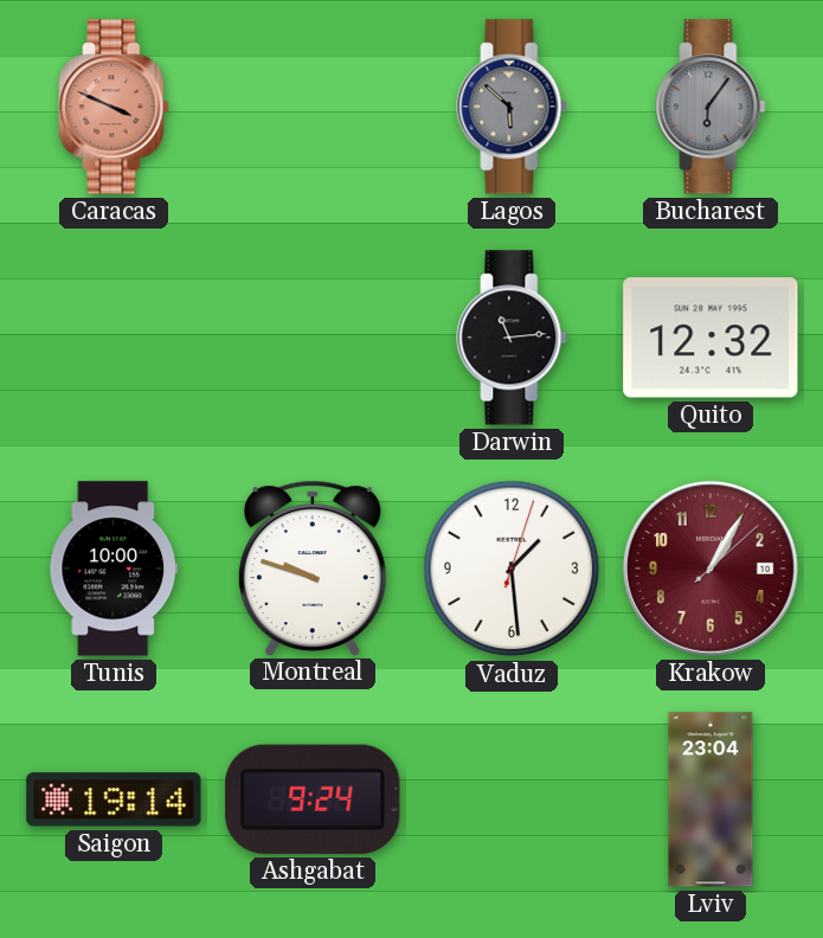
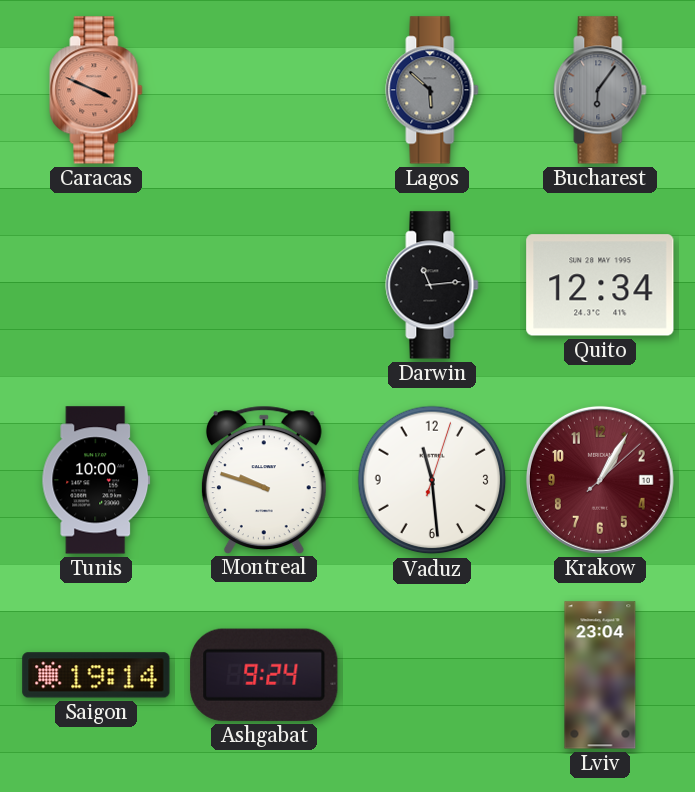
Quito: 12:32 -> 12:34
Vaduz: 1:29 -> 11:29
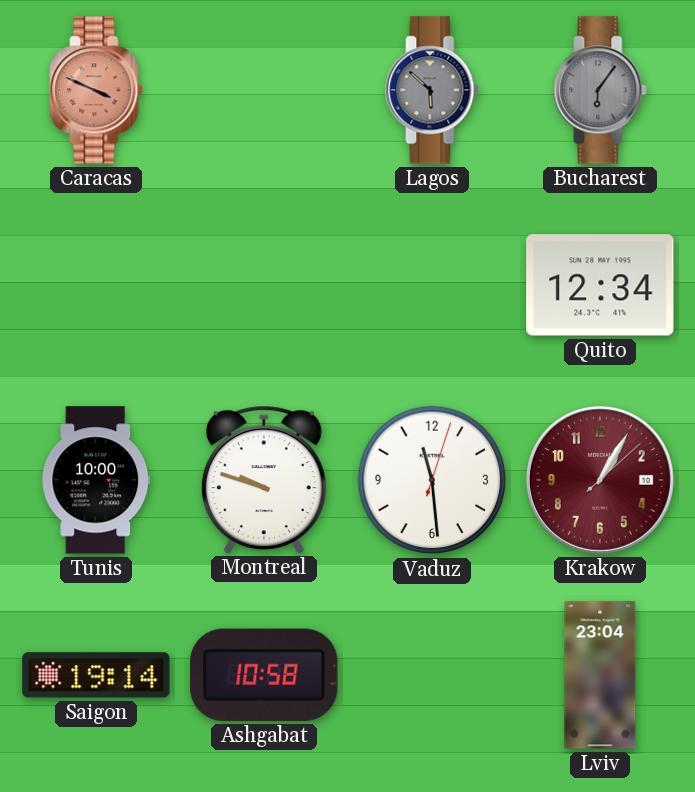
Darwin: 11:14 -> none
Ashgabat: 9:24 -> 10:58
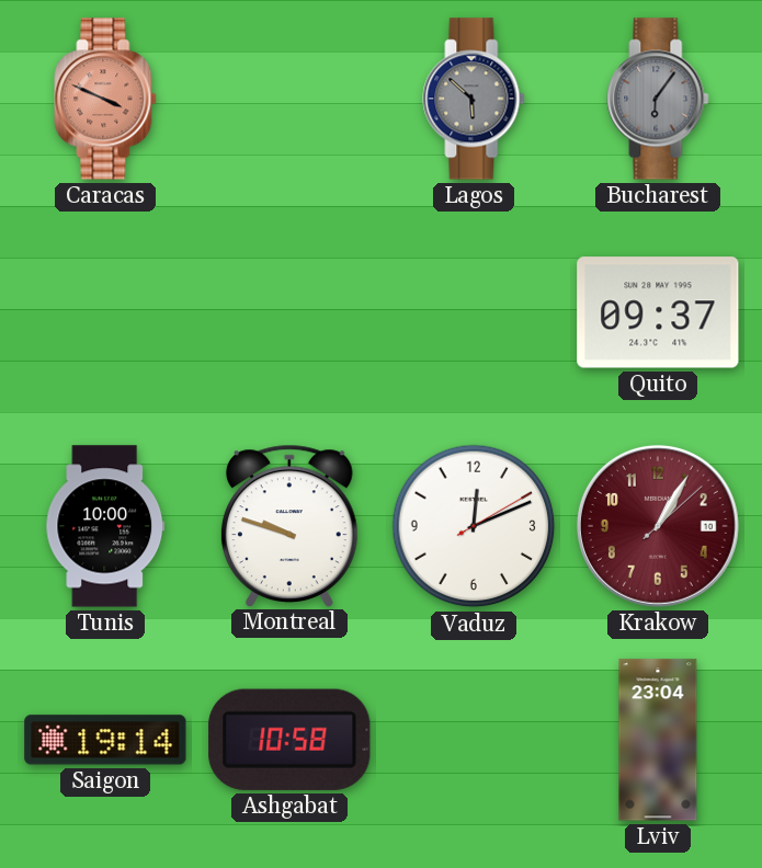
Quito: 12:34 -> 09:37
Vaduz: 11:29 -> 12:11
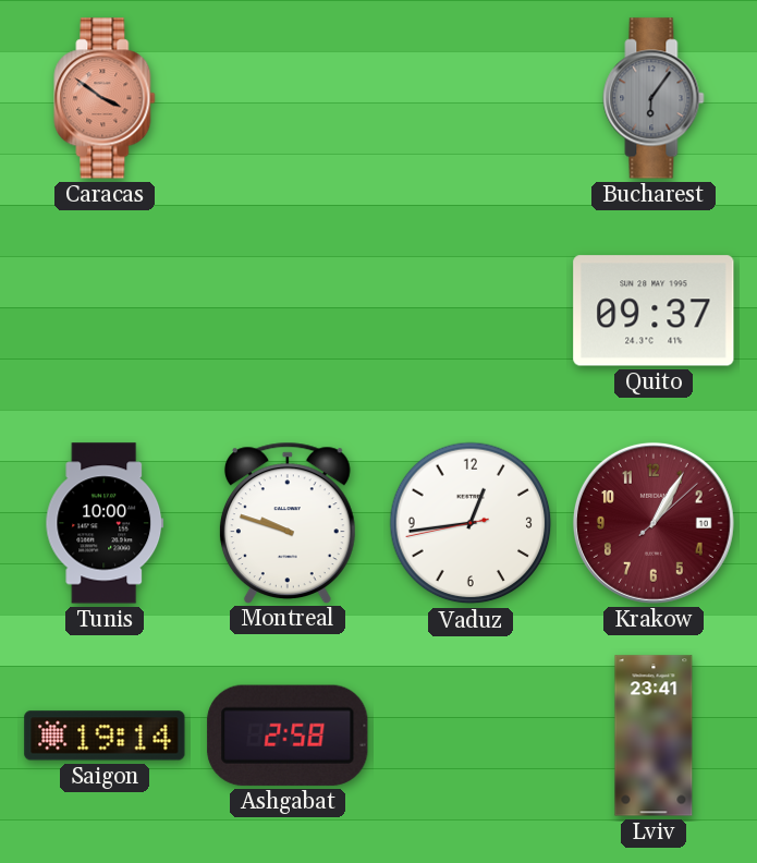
Caracas: 3:49 -> 3:51
Lagos: 5:52 -> none
Vaduz: 12:11 -> 12:43
Ashgabat: 10:58 -> 2:58
Lviv: 23:04 -> 23:41
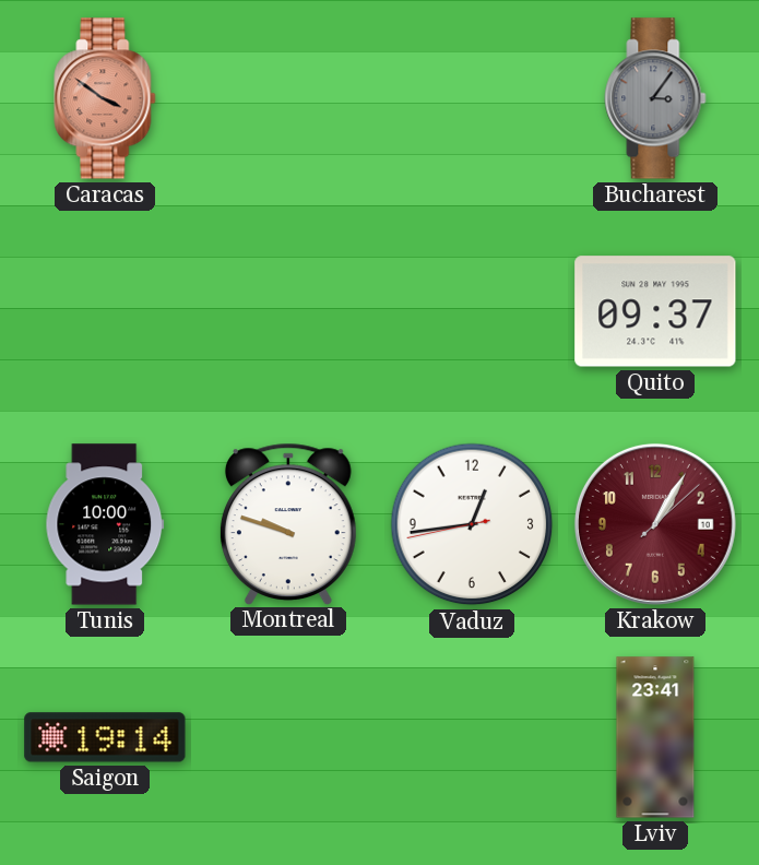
Bucharest: 6:06 -> 3:06
Ashgabat: 2:58 -> none
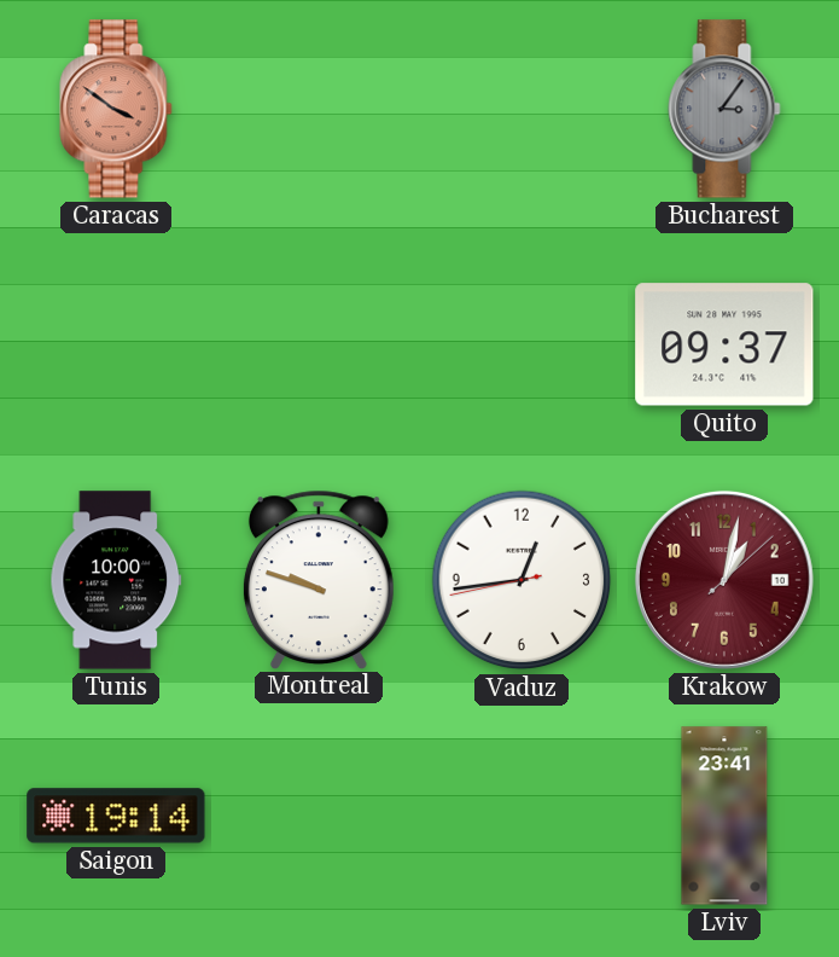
Krakow: 1:05 -> 1:02
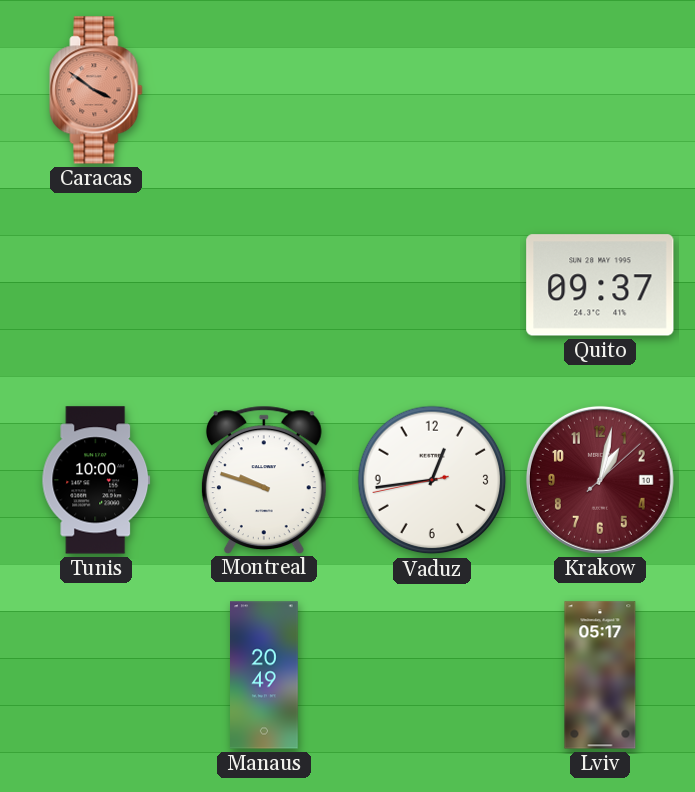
Bucharest: 3:06 -> none
Saigon: 19:14 -> none
Manaus: none -> 20:49
Lviv: 23:41 -> 05:17
